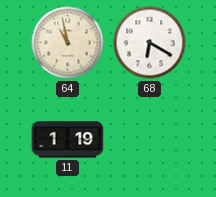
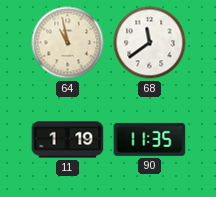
68: 6:20 -> 11:39
90: none -> 11:35
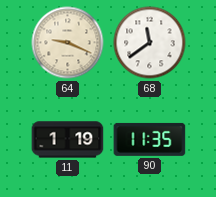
64: 10:58 -> 9:19
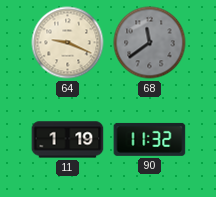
68 dial: white -> grey
90: 11:35 -> 11:32
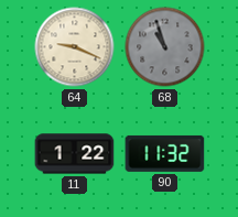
68: 11:39 -> 10:57
11: 1:19 -> 1:22
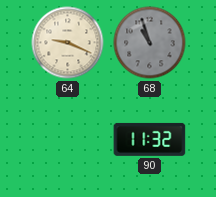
11: 1:22 -> none
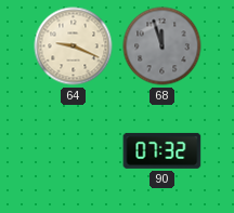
68: 10:57 -> 11:57
90: 11:32 -> 07:32
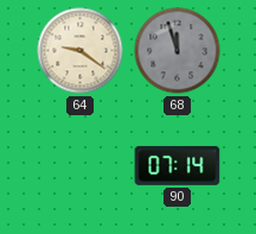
64: 9:19 -> 9:21
90: 07:32 -> 07:14
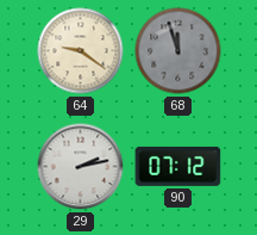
29: none -> 2:13
90: 07:14 -> 07:12
